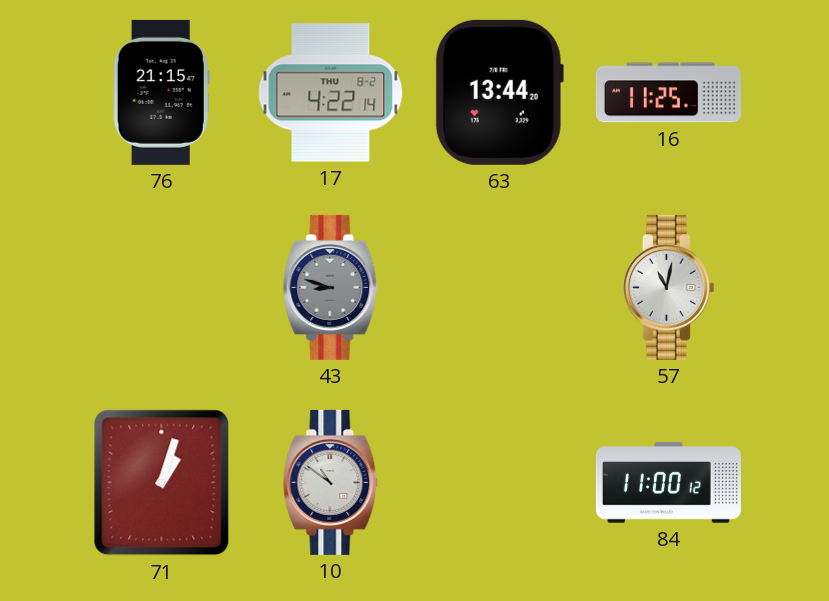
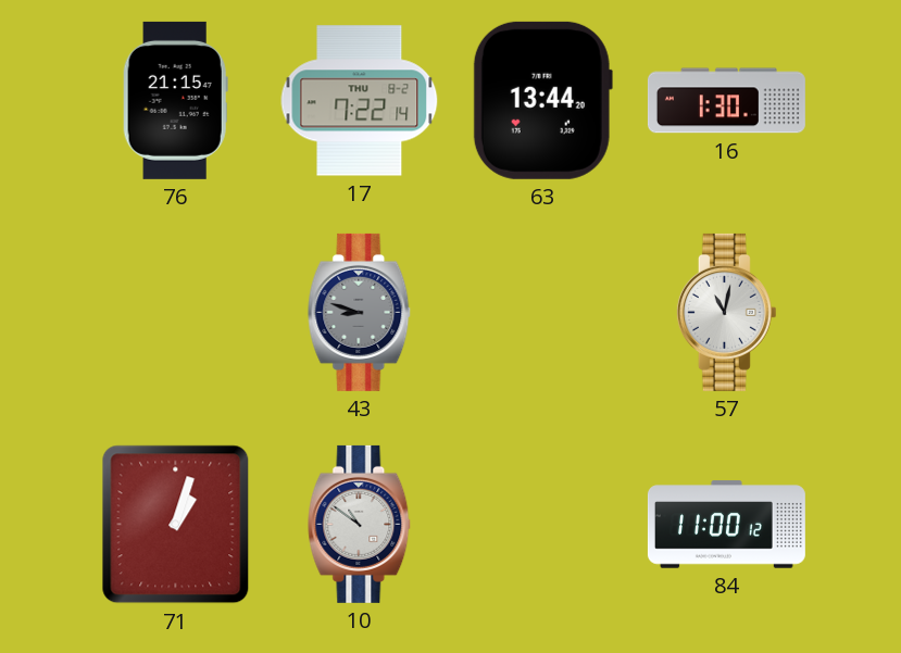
17: 4:22 -> 7:22
16: 11:25 -> 1:30
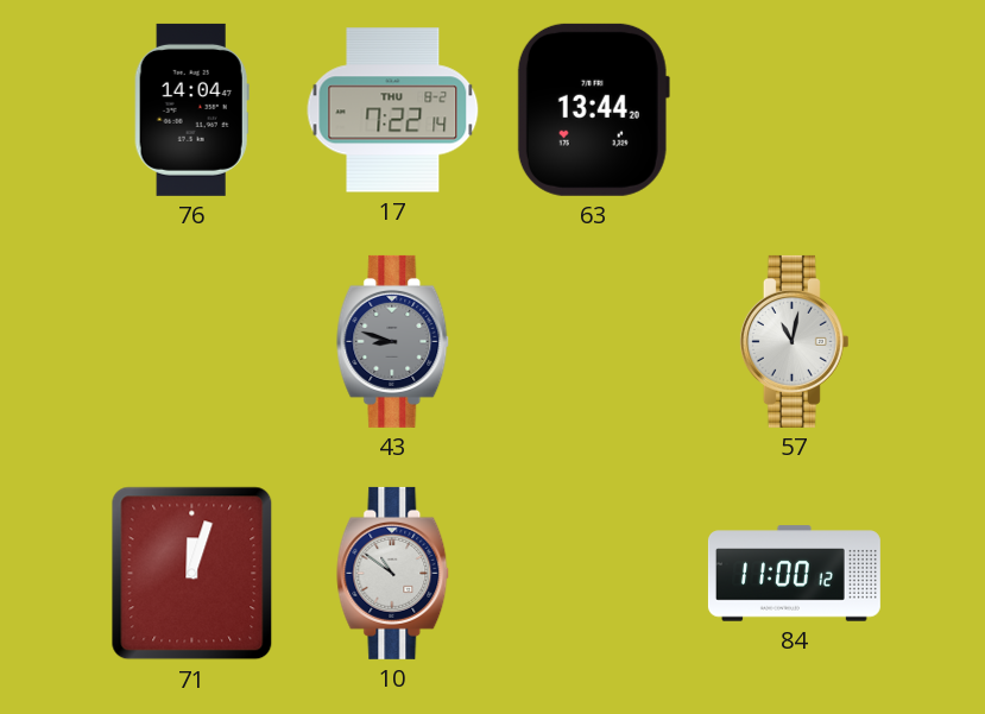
76: 21:15 -> 14:04
16: 1:30 -> none
71: 1:03 -> 12:03
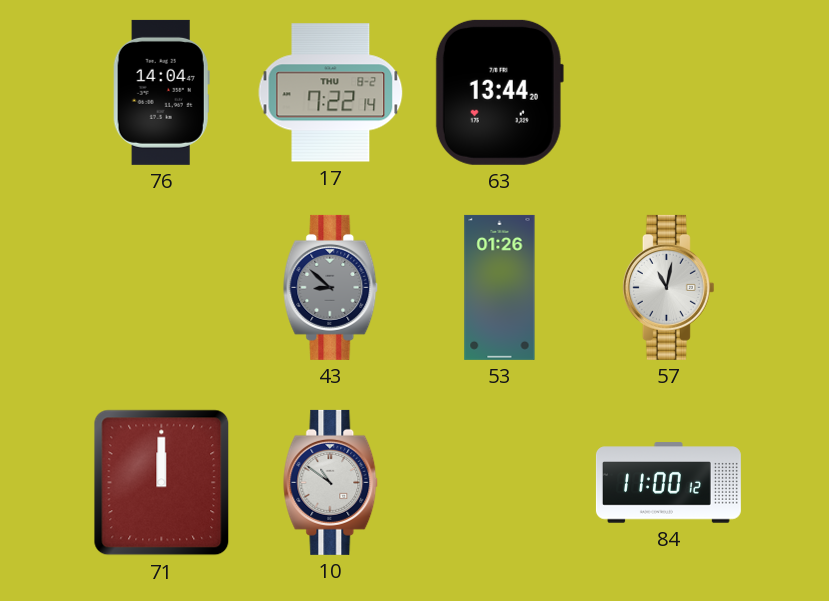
43: 8:48 -> 8:52
53: none -> 01:26
71: 12:03 -> 12:00
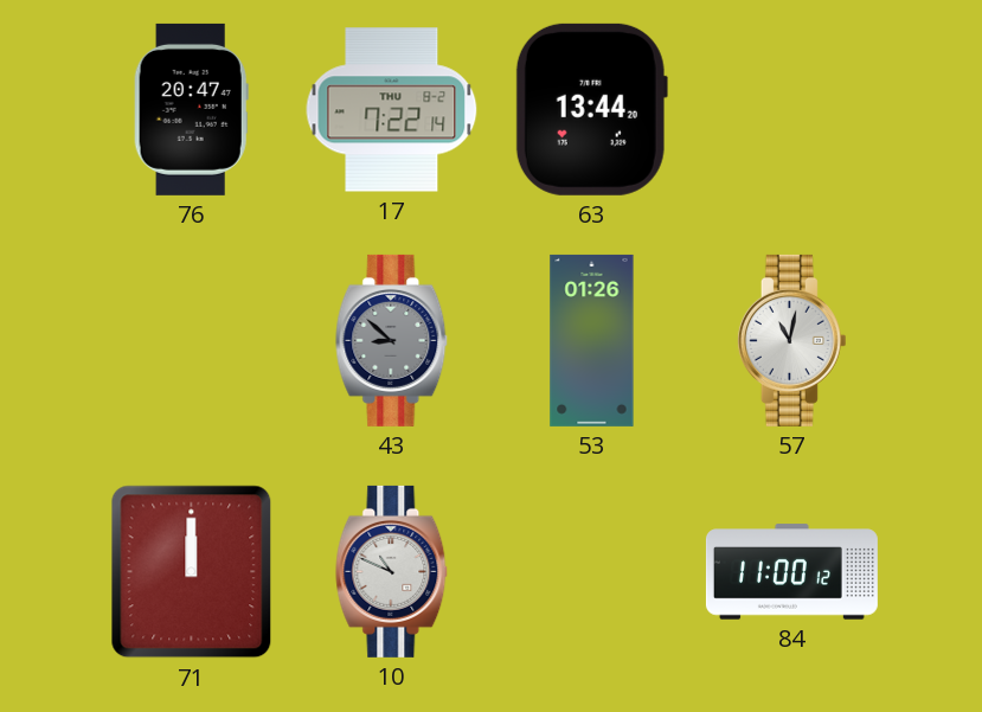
76: 14:04 -> 20:47
10: 10:51 -> 10:49
